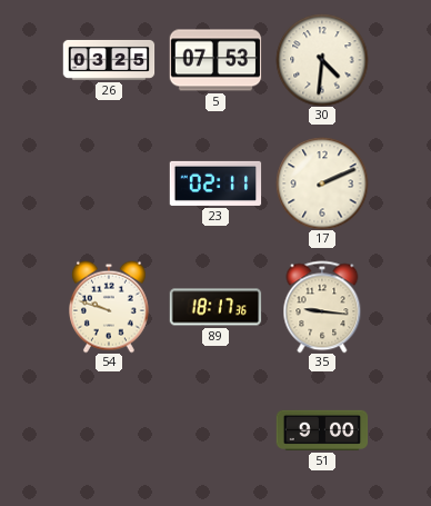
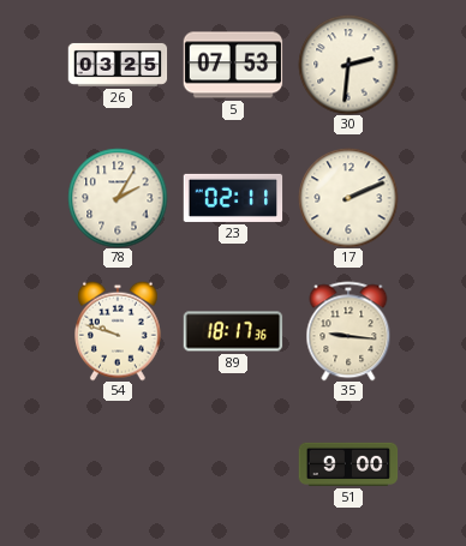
30: 4:31 -> 2:31
78: none -> 2:05
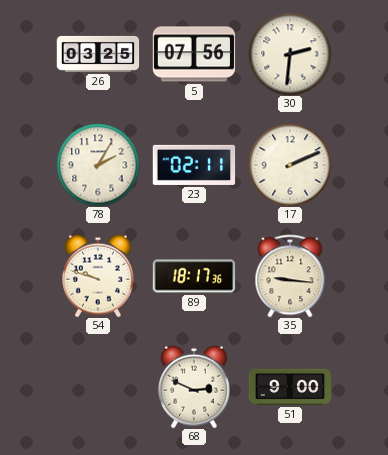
5: 07:53 -> 07:56
68: none -> 2:49
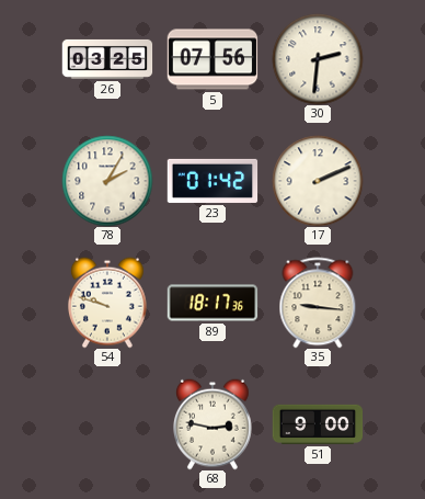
23: 02:11 -> 01:42
68: 2:49 -> 2:47
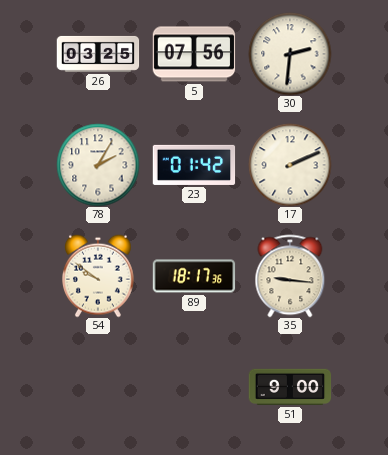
54: 9:48 -> 9:51
68: 2:47 -> none
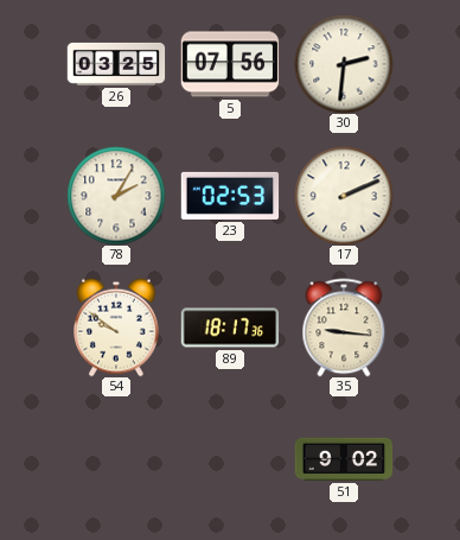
23: 01:42 -> 02:53
51: 9:00 -> 9:02
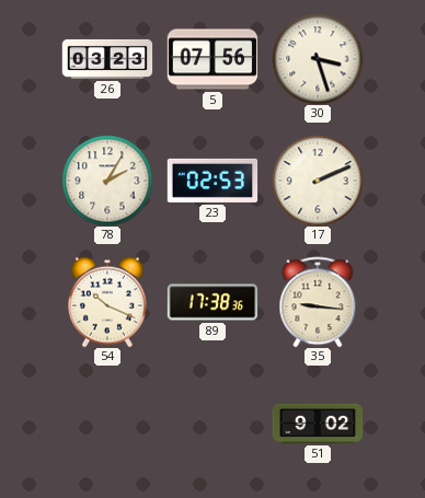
26: 03:25 -> 03:23
30: 2:31 -> 3:27
54: 9:51 -> 10:19
89: 18:17 -> 17:38
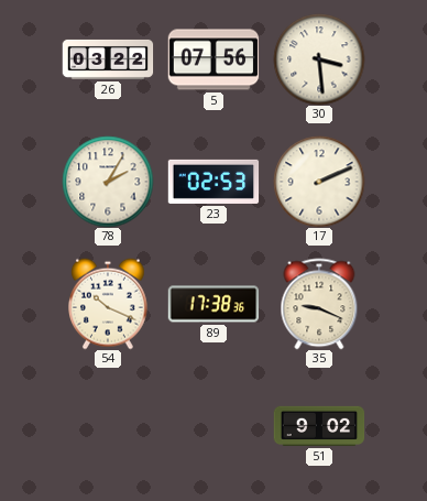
26: 03:23 -> 03:22
30: 3:27 -> 3:29
35: 9:16 -> 9:19
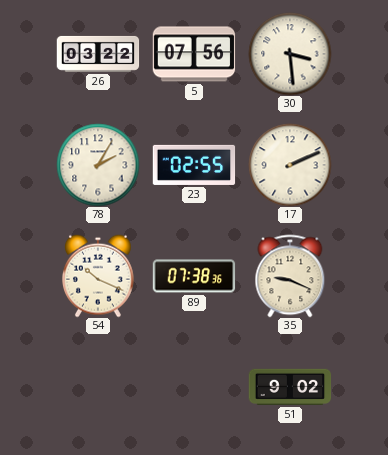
23: 02:53 -> 02:55
89: 17:38 -> 07:38
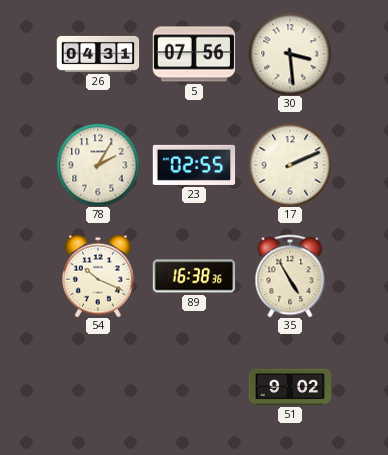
26: 03:22 -> 04:31
89: 07:38 -> 16:38
35: 9:19 -> 4:55
